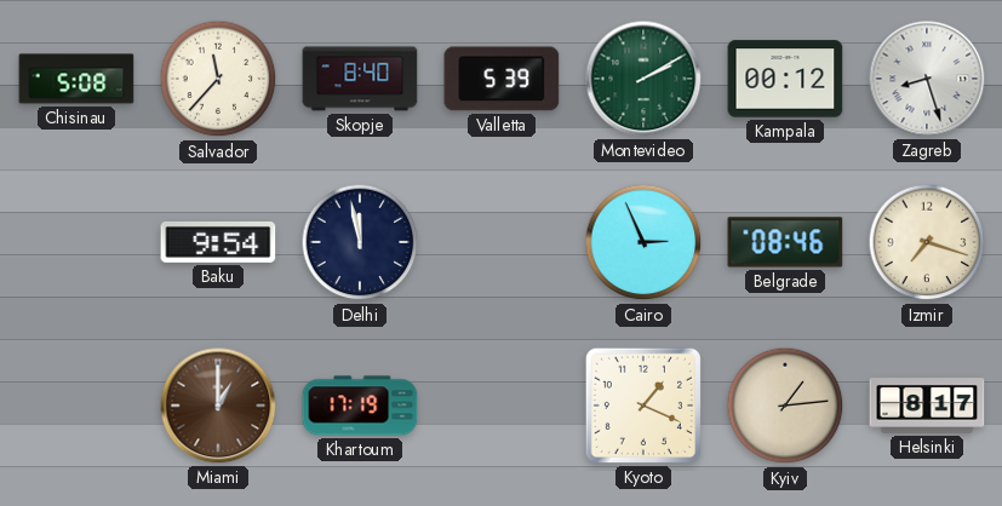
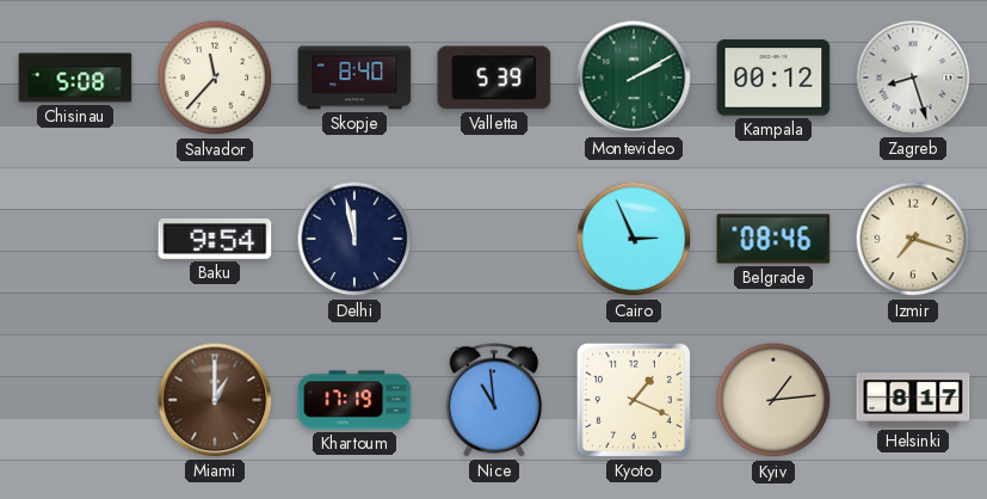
Nice: none -> 10:59
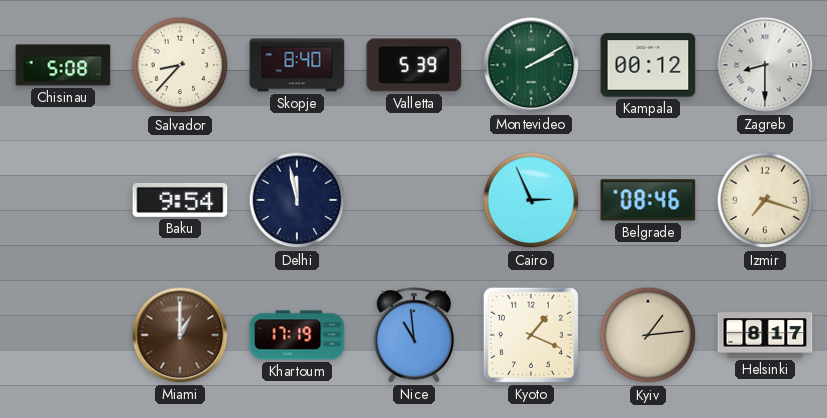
Salvador: 11:37 -> 8:37
Zagreb: 8:27 -> 8:30
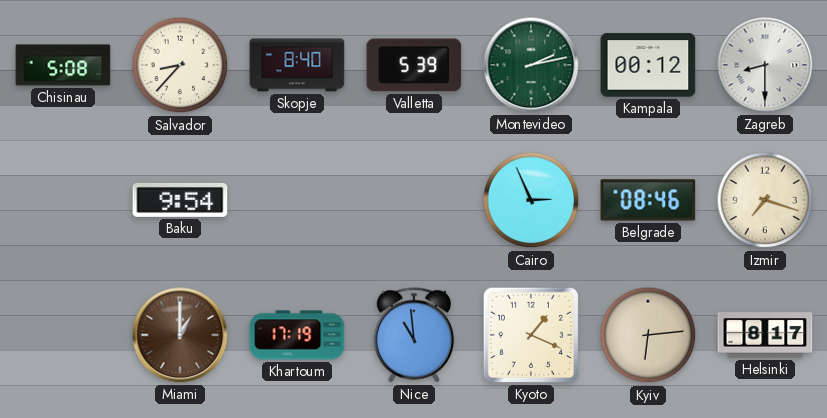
Montevideo: 2:10 -> 2:13
Delhi: 11:58 -> none
Kyiv: 1:14 -> 6:14
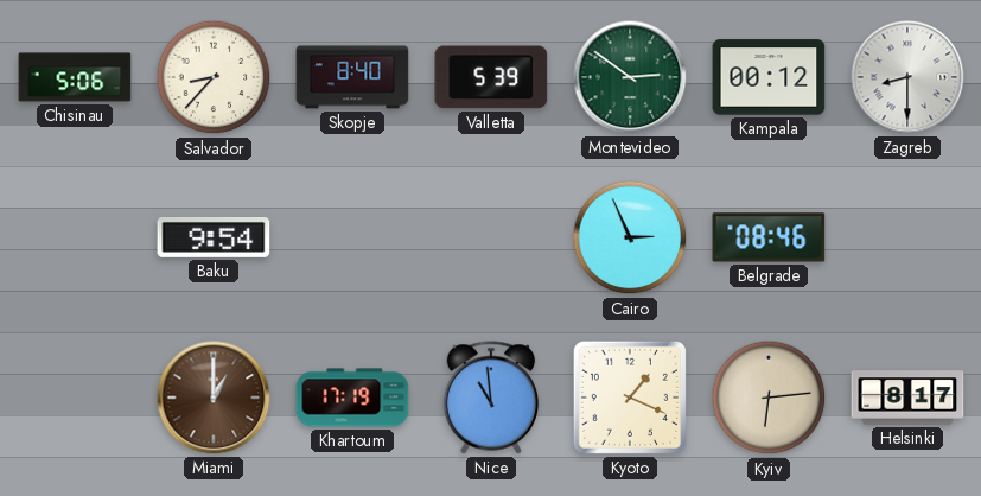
Chisinau: 5:08 -> 5:06
Montevideo: 2:13 -> 2:51
Izmir: 7:18 -> none
